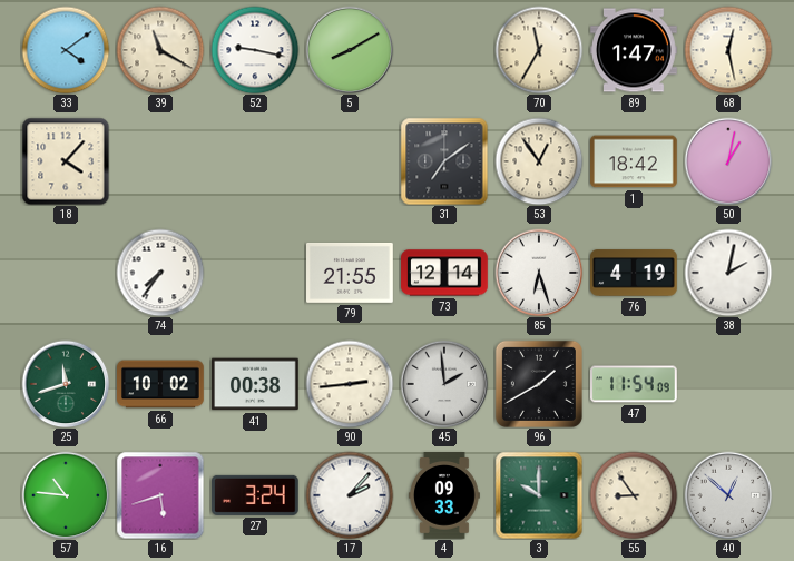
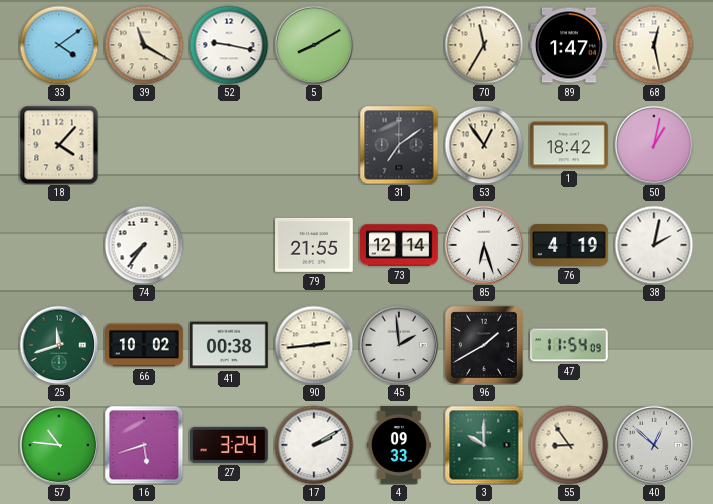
17: 2:07 -> 2:10
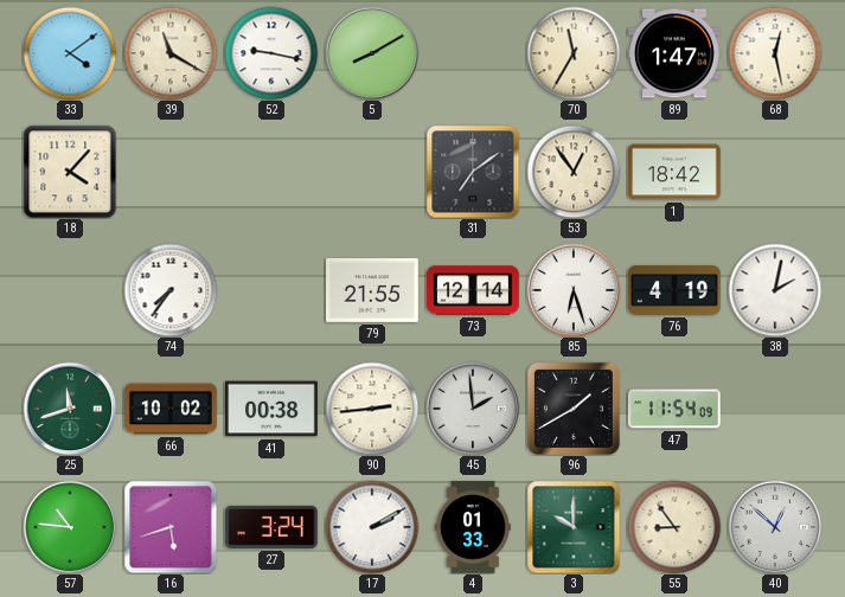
50: 1:02 -> none
4: 09:33 -> 01:33
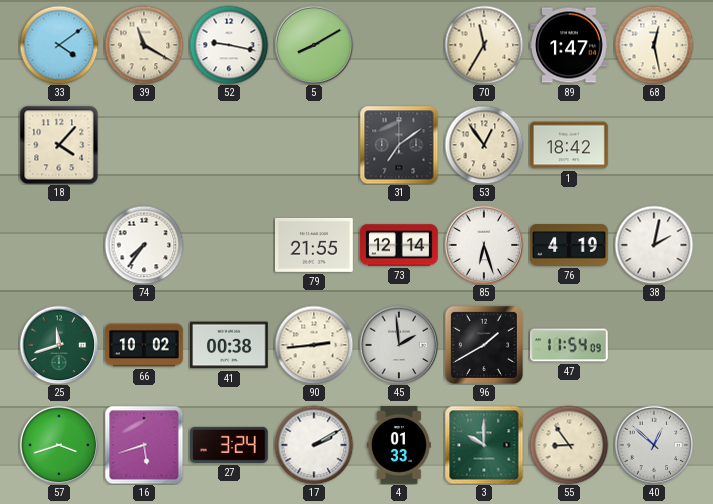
57: 10:46 -> 3:42
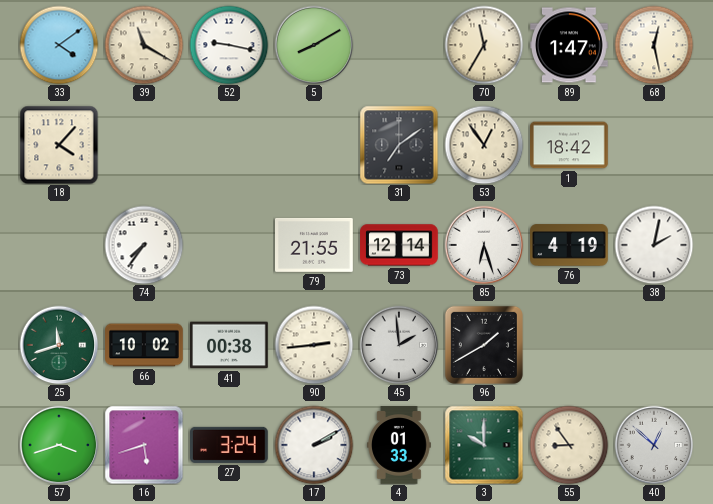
47: 11:54 -> none
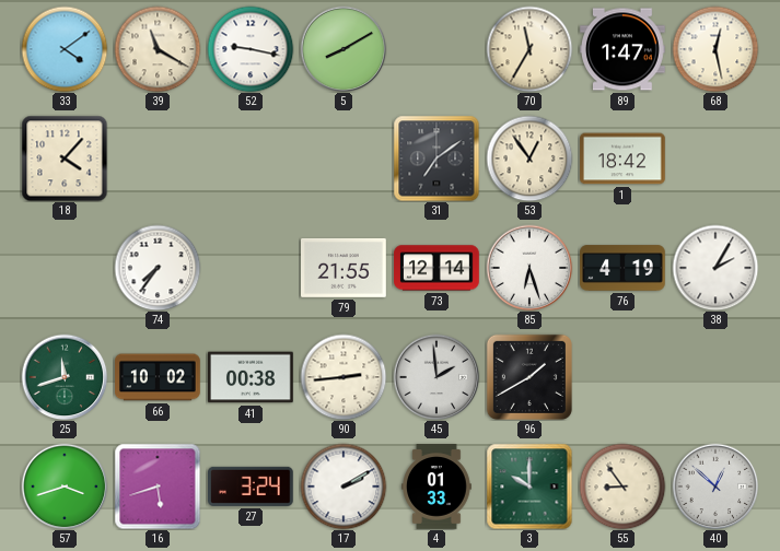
38: 2:02 -> 2:05
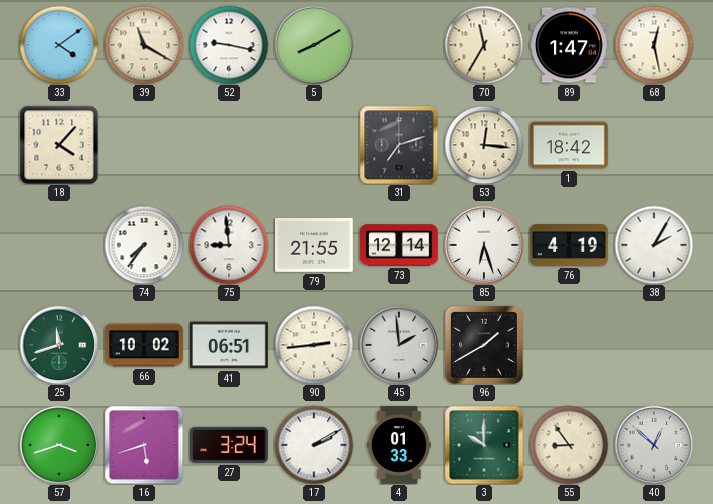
31: 7:09 -> 7:12
53: 12:54 -> 12:16
75: none -> 8:59
41: 00:38 -> 06:51
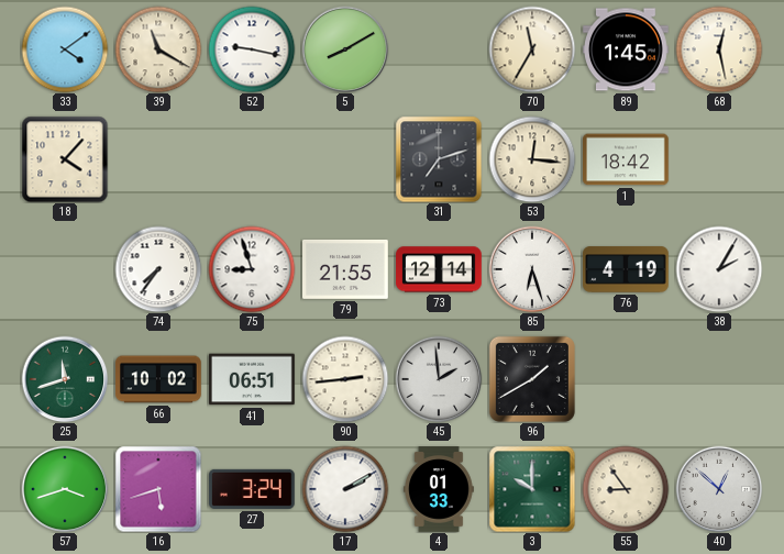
89: 1:47 -> 1:45
75: 8:59 -> 8:57
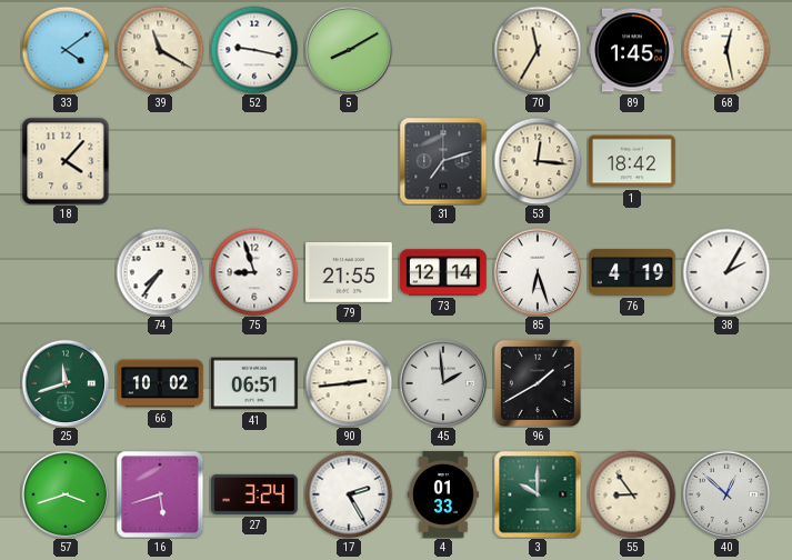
17: 2:10 -> 2:25
